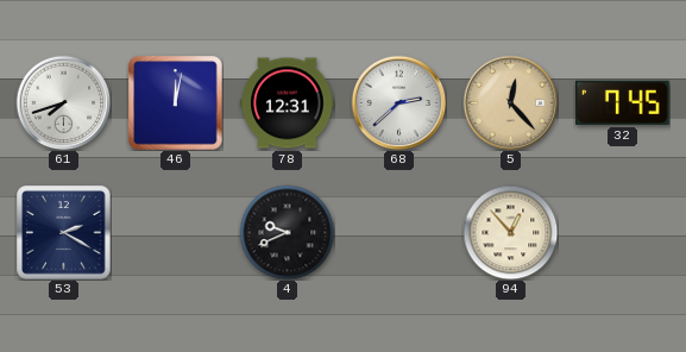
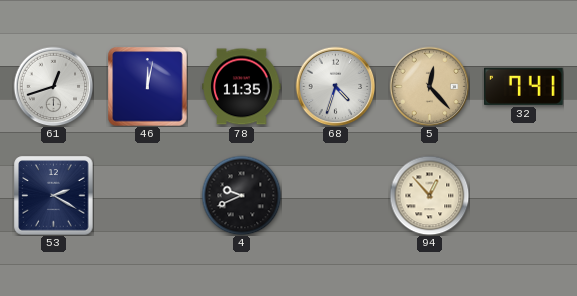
61: 7:42 -> 12:42
78: 12:31 -> 11:35
68: 2:38 -> 4:33
32: 7:45 -> 7:41
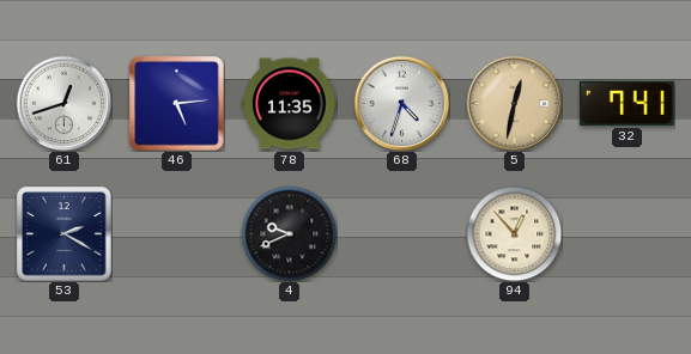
46: 12:02 -> 5:14
5: 12:23 -> 12:32
